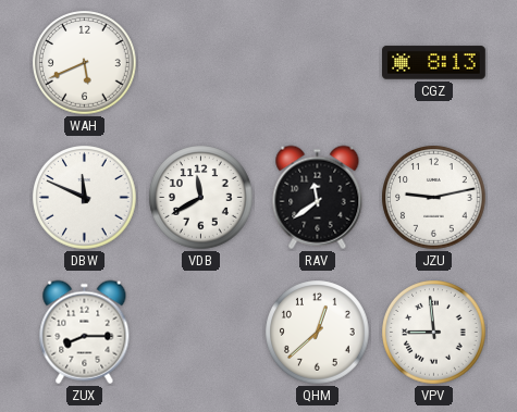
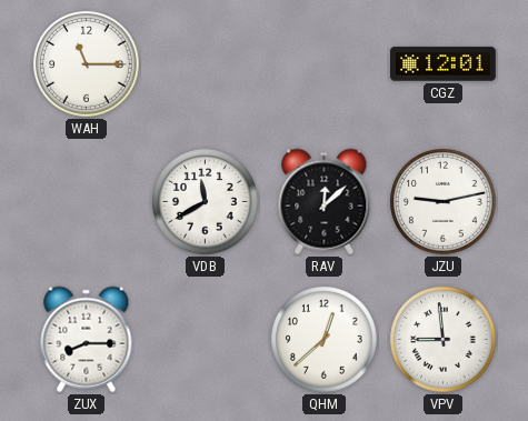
WAH: 5:41 -> 11:15
CGZ: 8:13 -> 12:01
DBW: 11:49 -> none
RAV: 11:39 -> 12:08
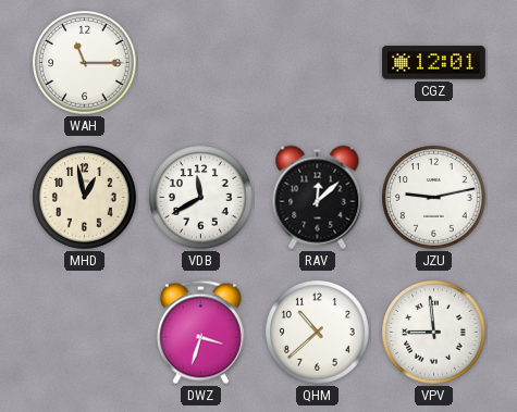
MHD: none -> 12:58
ZUX: 8:15 -> none
DWZ: none -> 3:33
QHM: 12:38 -> 10:38
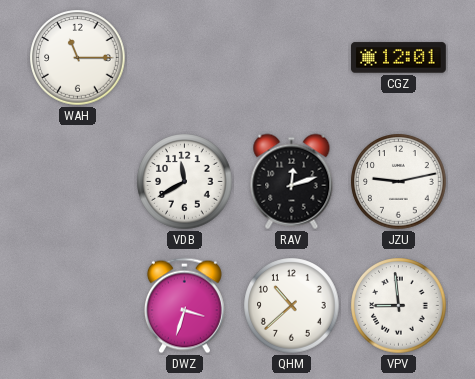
MHD: 12:58 -> none
RAV: 12:08 -> 12:12
